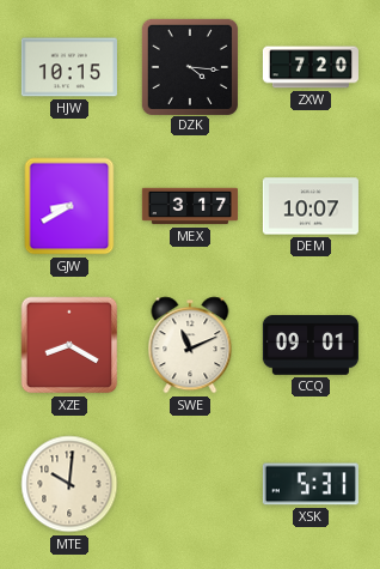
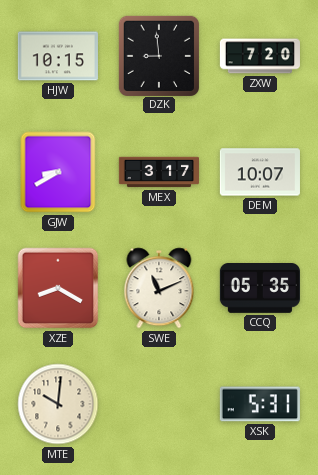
DZK: 4:16 -> 8:59
CCQ: 09:01 -> 05:35
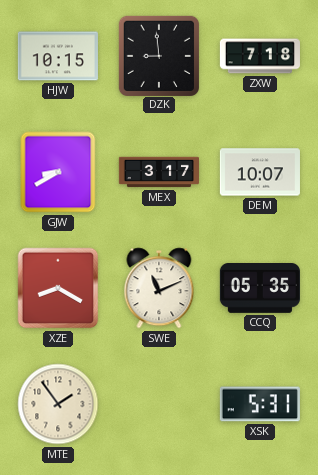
ZXW: 7:20 -> 7:18
MTE: 10:01 -> 1:54
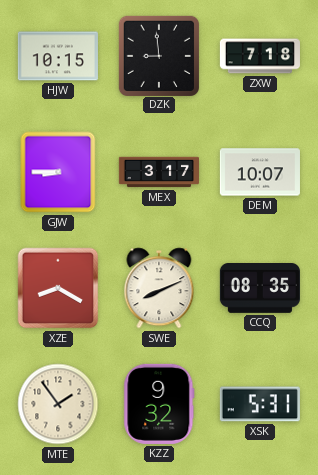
GJW: 8:40 -> 8:45
SWE: 11:11 -> 8:11
CCQ: 05:35 -> 08:35
KZZ: none -> 9:32
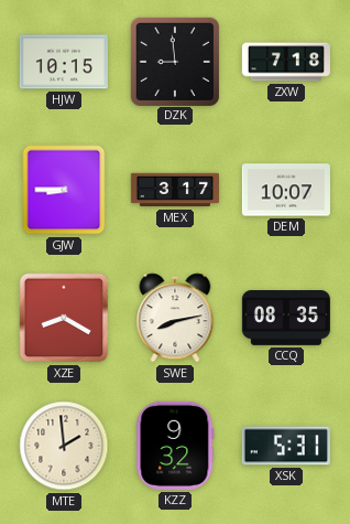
SWE: 8:11 -> 8:13
MTE: 1:54 -> 1:59
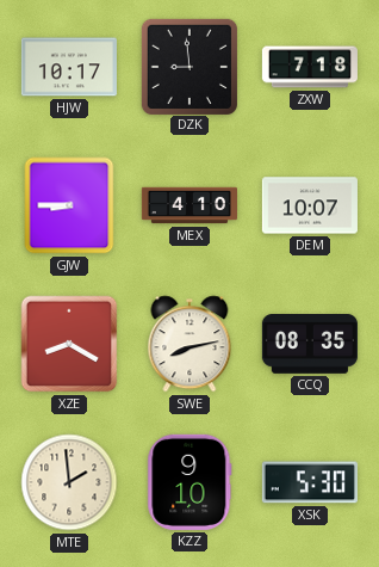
HJW: 10:15 -> 10:17
MEX: 3:17 -> 4:10
KZZ: 9:32 -> 9:10
XSK: 5:31 -> 5:30
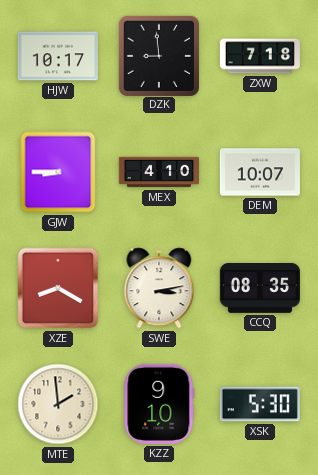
SWE: 8:13 -> 3:13
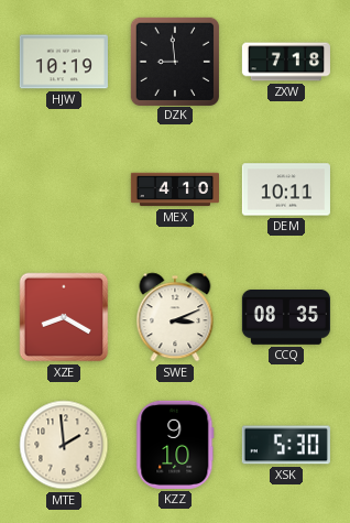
HJW: 10:17 -> 10:19
GJW: 8:45 -> none
DEM: 10:07 -> 10:11
SWE: 3:13 -> 3:11
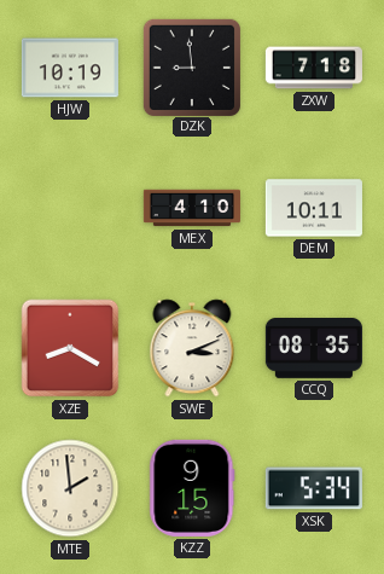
KZZ: 9:10 -> 9:15
XSK: 5:30 -> 5:34
